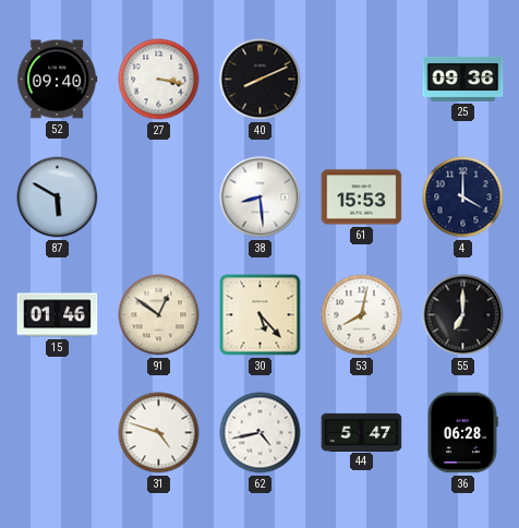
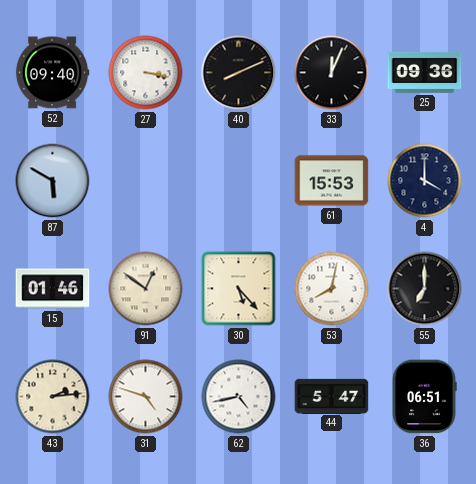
33: none -> 12:04
38: 8:29 -> none
43: none -> 2:14
36: 06:28 -> 06:51
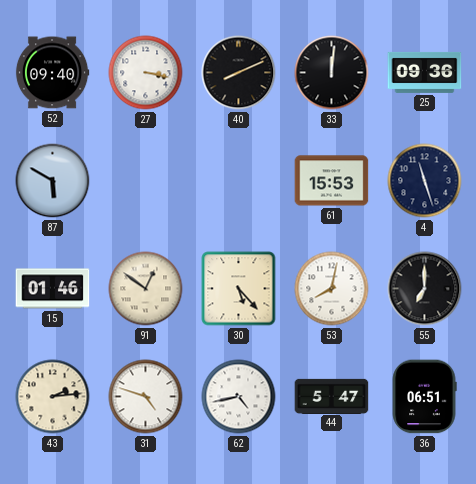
33: 12:04 -> 12:01
4: 4:00 -> 11:27
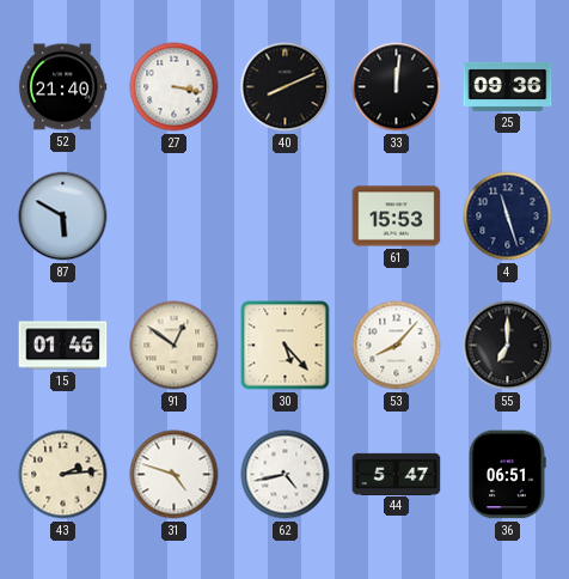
52: 09:40 -> 21:40
53: 8:02 -> 8:07
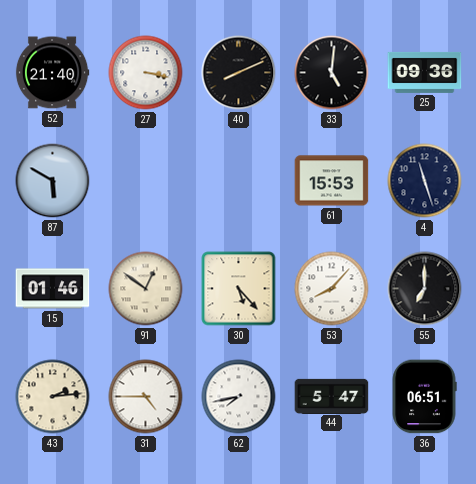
33: 12:01 -> 5:01
31: 4:48 -> 4:45
62: 4:43 -> 7:43
